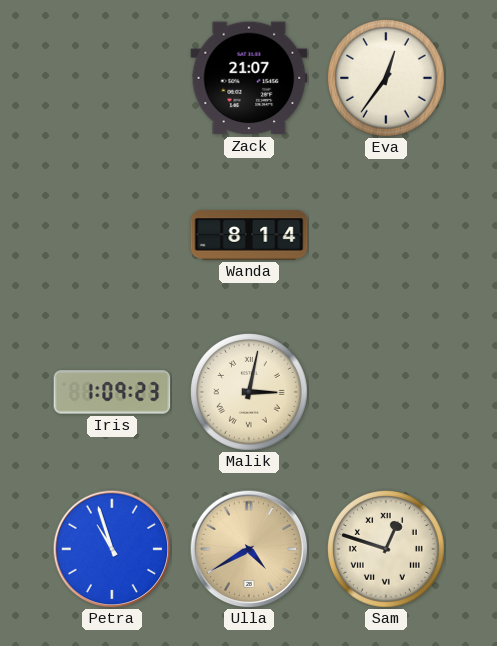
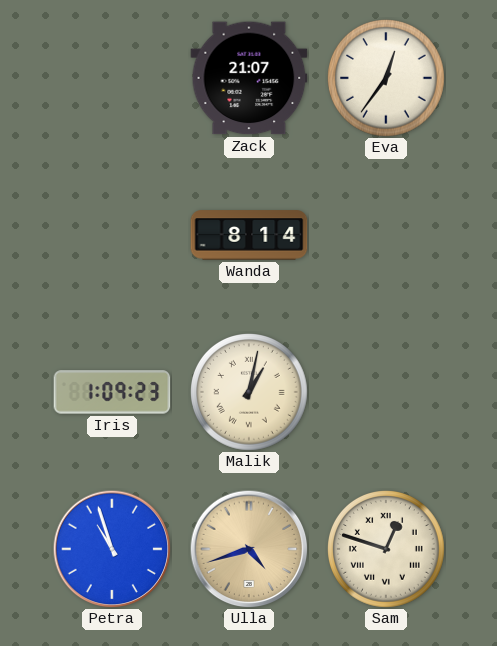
Malik: 3:02 -> 1:02
Ulla: 4:40 -> 4:42
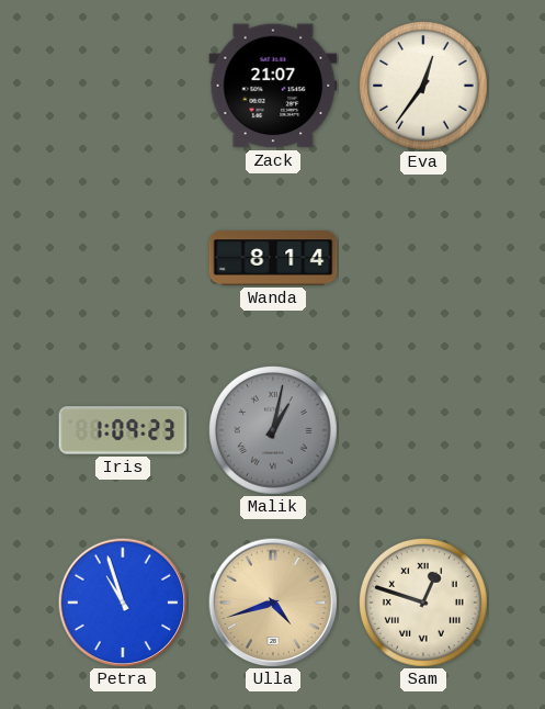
Malik dial: cream -> grey
